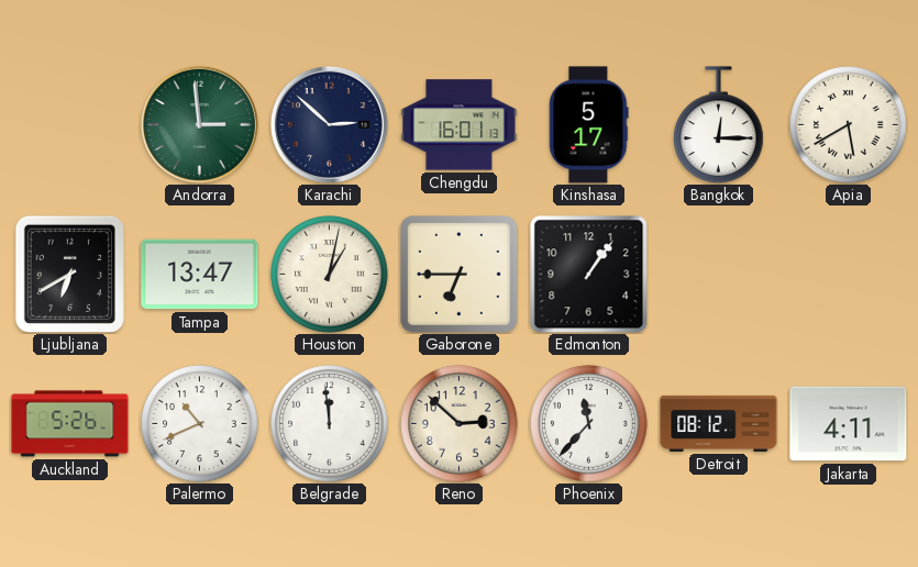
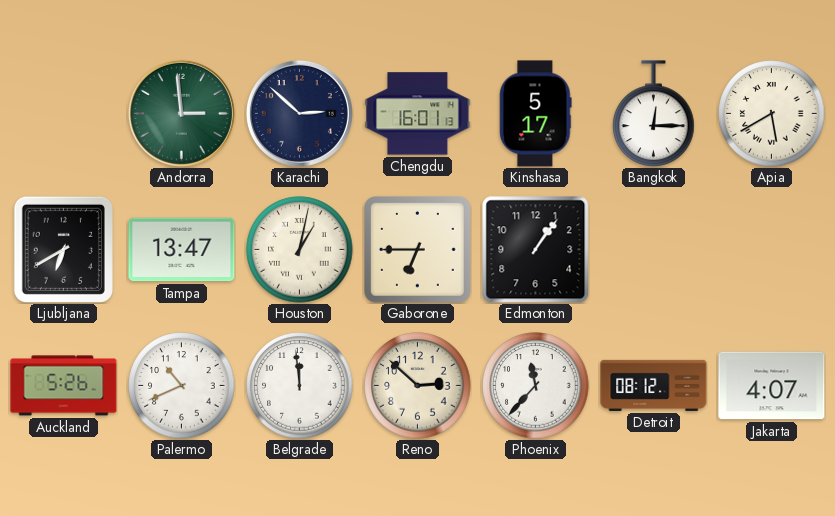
Jakarta: 4:11 -> 4:07
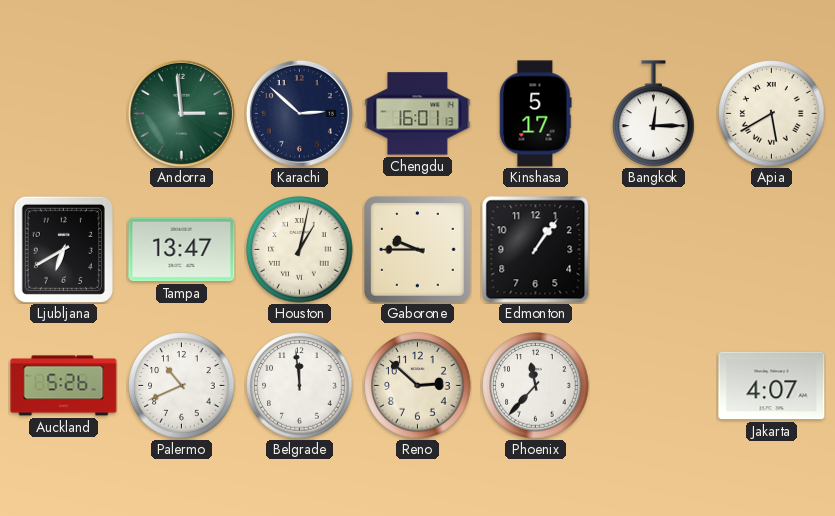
Gaborone: 6:45 -> 9:45
Detroit: 08:12 -> none
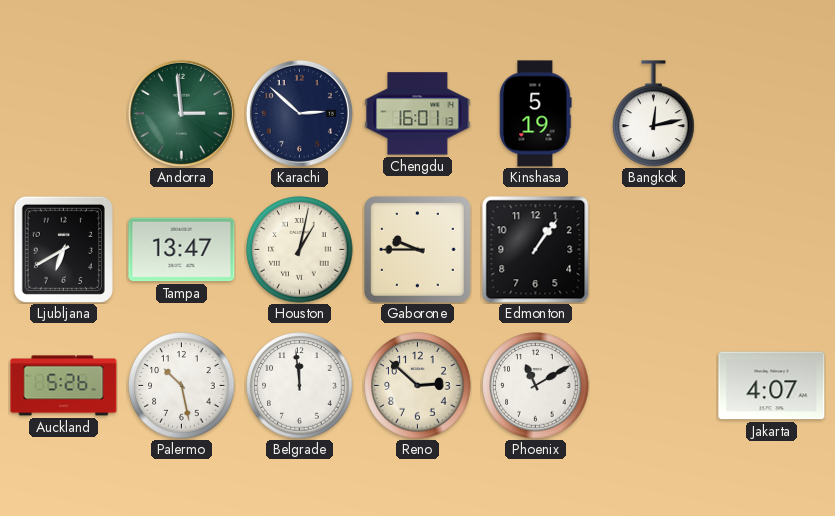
Kinshasa: 5:17 -> 5:19
Bangkok: 12:15 -> 12:13
Apia: 5:40 -> none
Palermo: 10:41 -> 10:28
Phoenix: 11:37 -> 11:10
